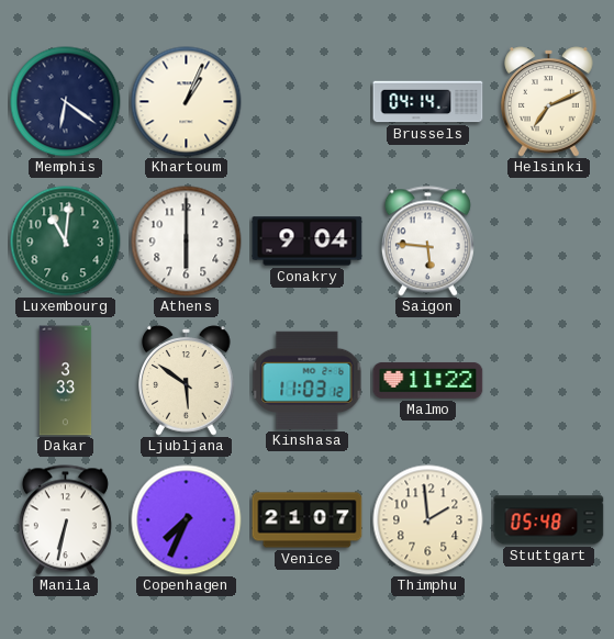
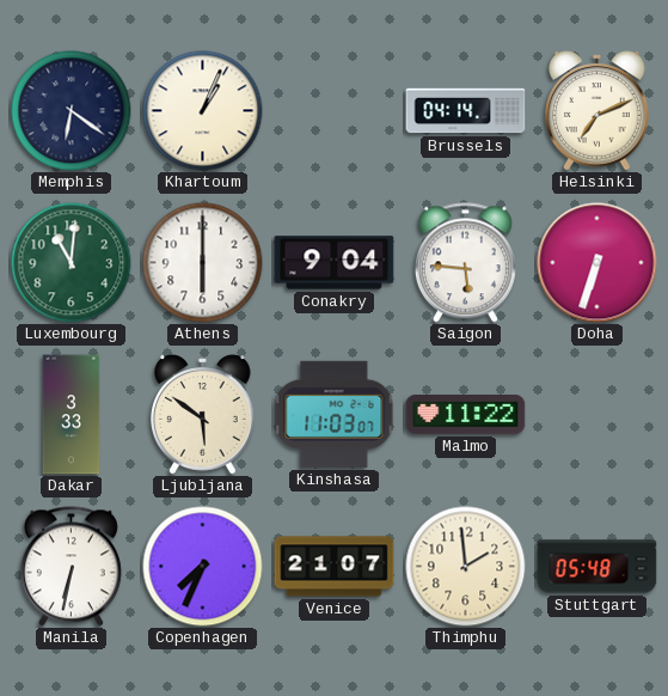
Doha: none -> 6:33
Kinshasa: 11:03:12 -> 11:03:07
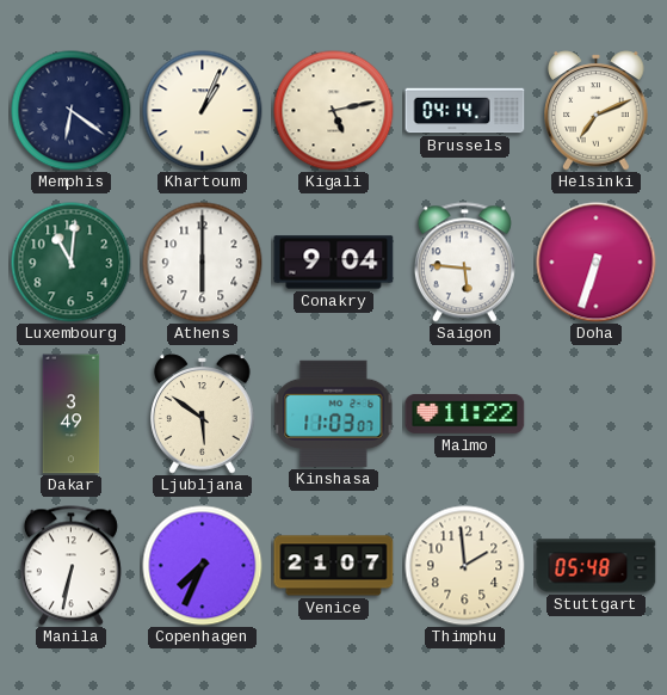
Kigali: none -> 5:13
Dakar: 3:33 -> 3:49
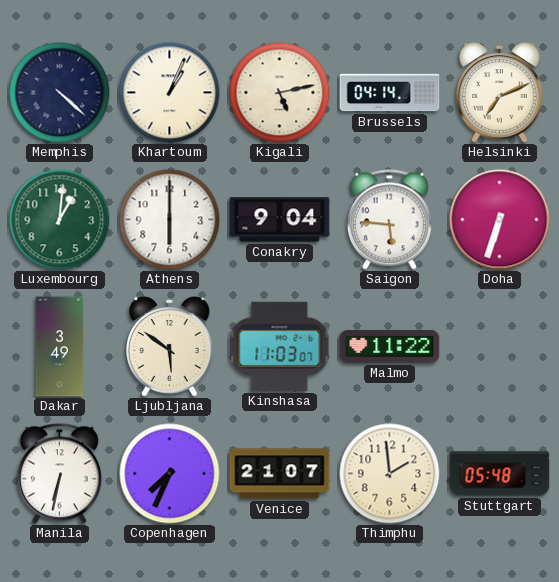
Memphis: 6:21 -> 4:22
Luxembourg: 11:01 -> 1:01
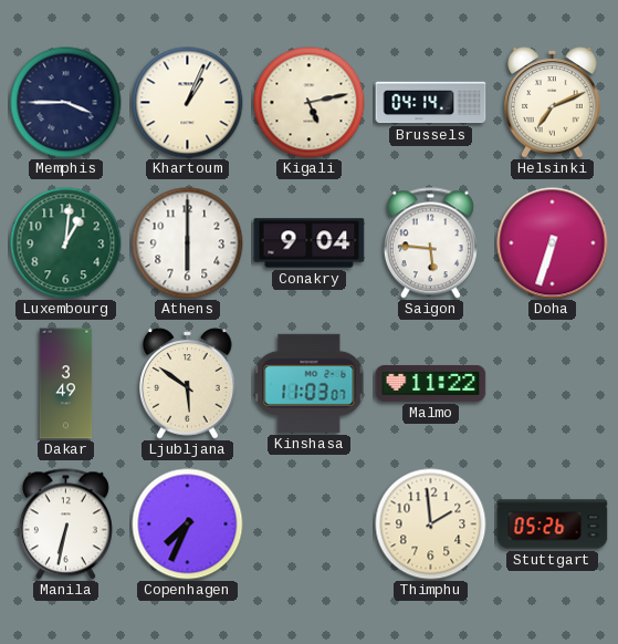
Memphis: 4:22 -> 3:45
Venice: 21:07 -> none
Stuttgart: 05:48 -> 05:26
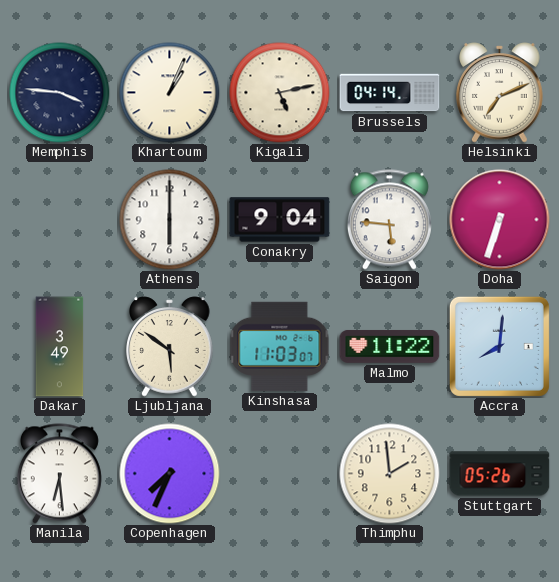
Memphis: 3:45 -> 3:46
Luxembourg: 1:01 -> none
Accra: none -> 8:01
Manila: 6:32 -> 6:29
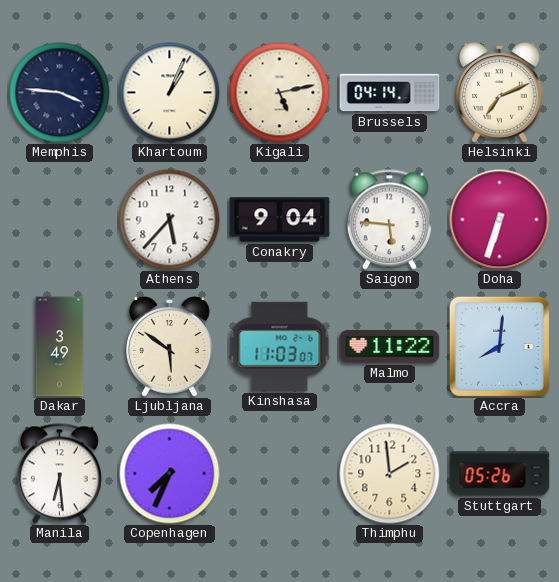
Athens: 6:00 -> 5:37
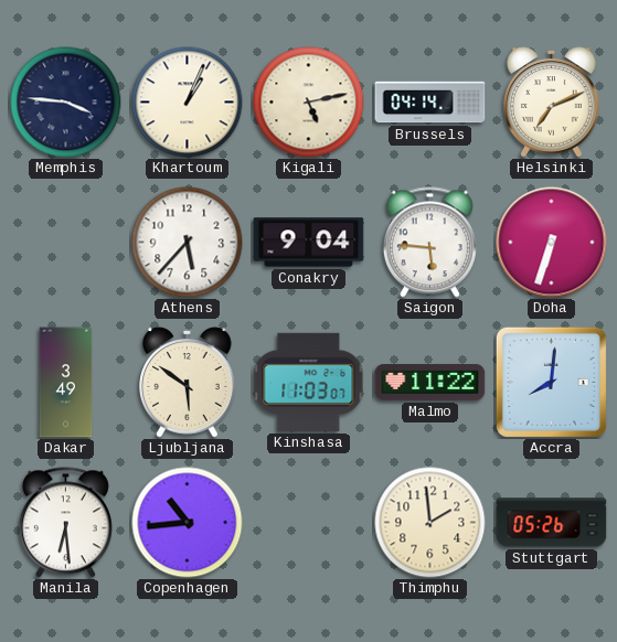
Copenhagen: 7:34 -> 10:44
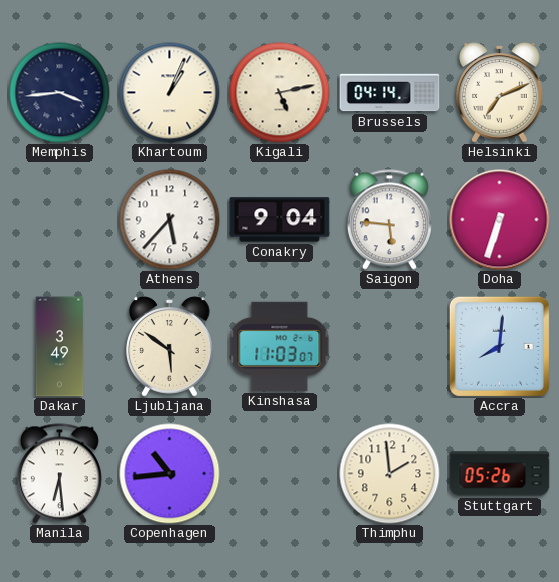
Memphis: 3:46 -> 3:44
Malmo: 11:22 -> none
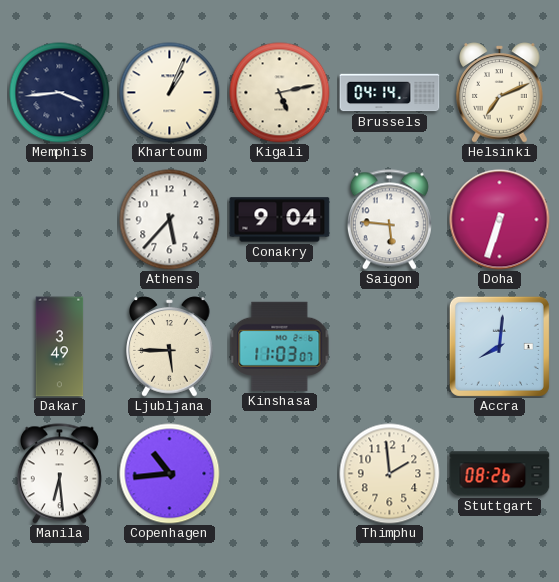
Ljubljana: 5:51 -> 5:45
Stuttgart: 05:26 -> 08:26
